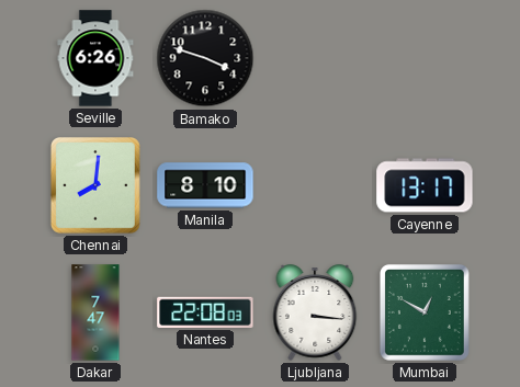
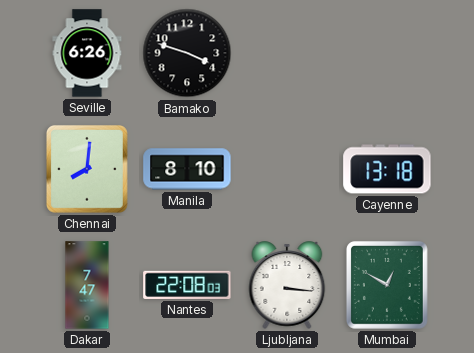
Cayenne: 13:17 -> 13:18
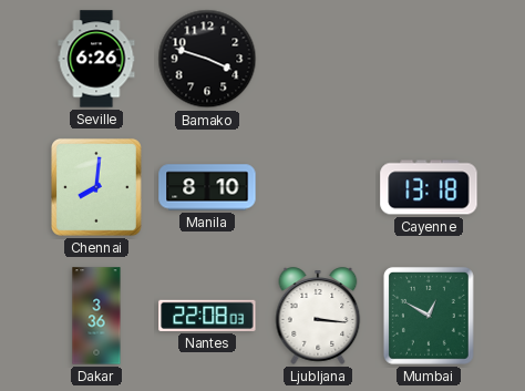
Dakar: 7:47 -> 3:36
